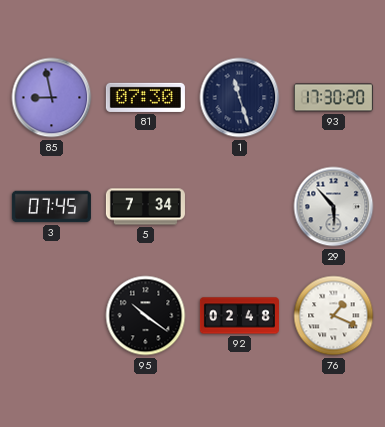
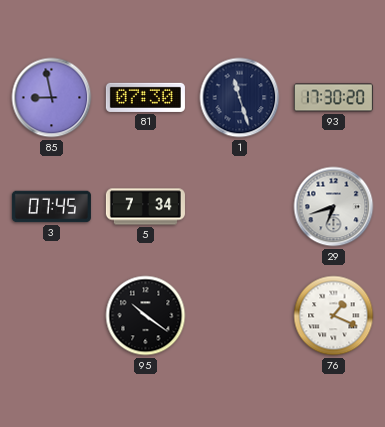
29: 5:53 -> 6:42
92: 02:48 -> none
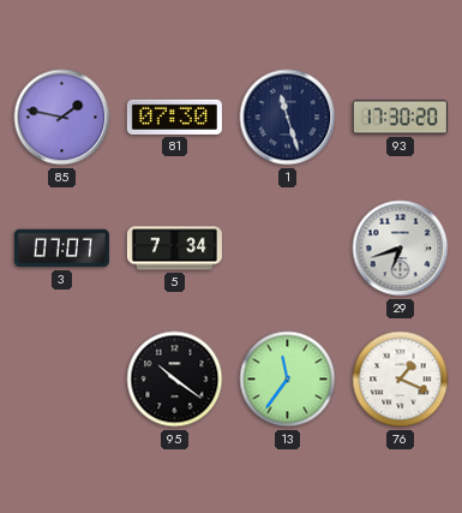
85: 8:58 -> 1:47
3: 07:45 -> 07:07
13: none -> 11:36
